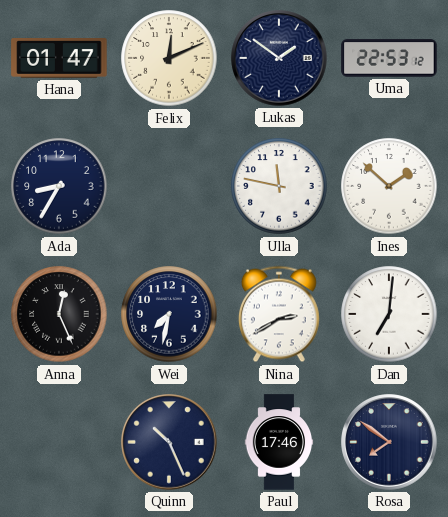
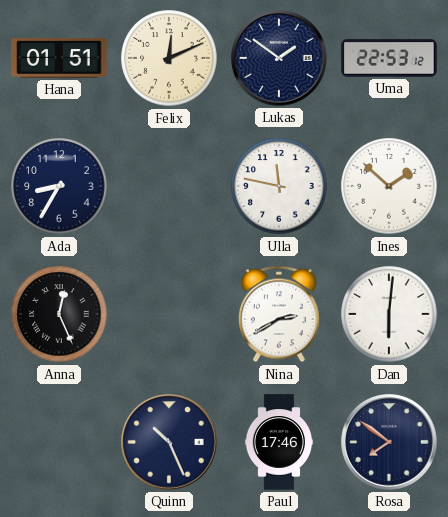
Hana: 01:47 -> 01:51
Wei: 7:32 -> none
Dan: 7:01 -> 6:01
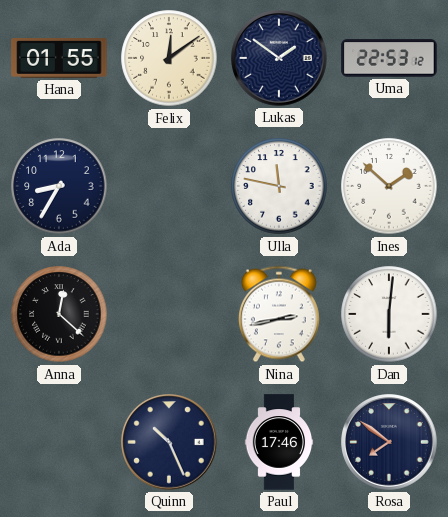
Hana: 01:51 -> 01:55
Felix: 12:11 -> 12:09
Anna: 12:26 -> 12:22
Nina: 2:40 -> 2:43
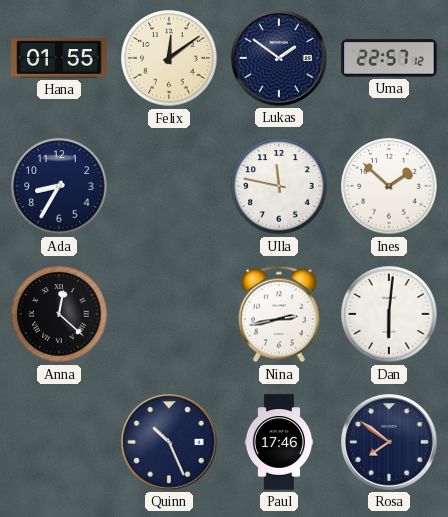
Uma: 22:53 -> 22:57
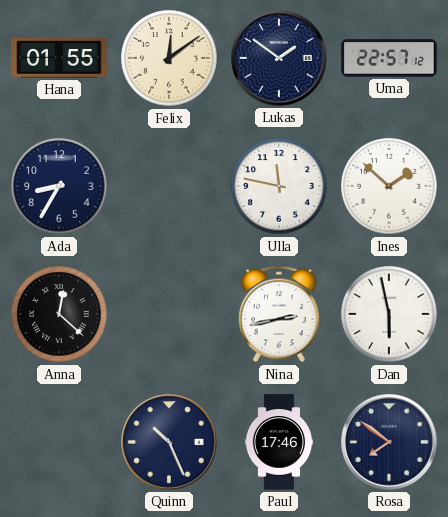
Dan: 6:01 -> 5:58
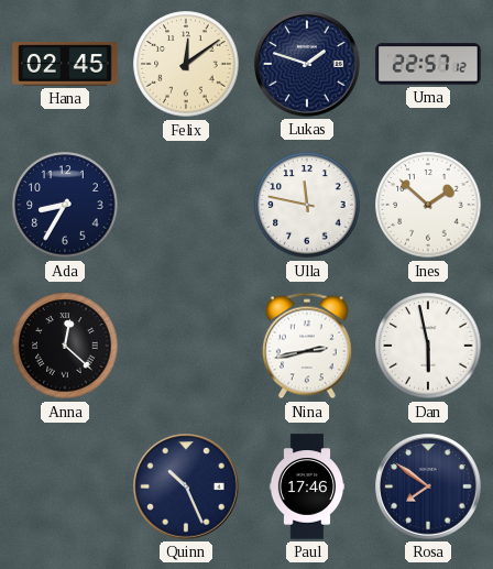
Hana: 01:55 -> 02:45
Lukas: 1:51 -> 1:48
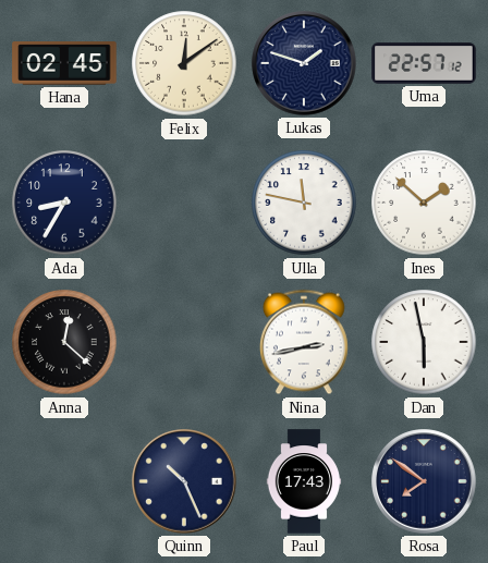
Paul: 17:46 -> 17:43
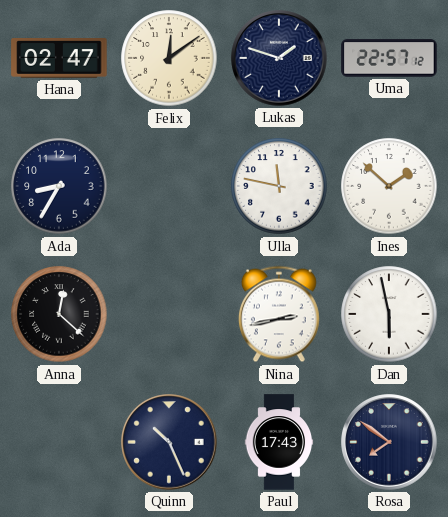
Hana: 02:45 -> 02:47
